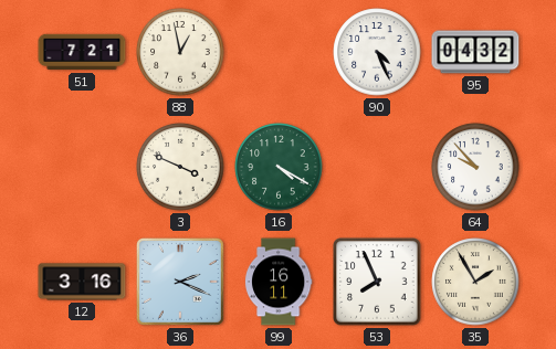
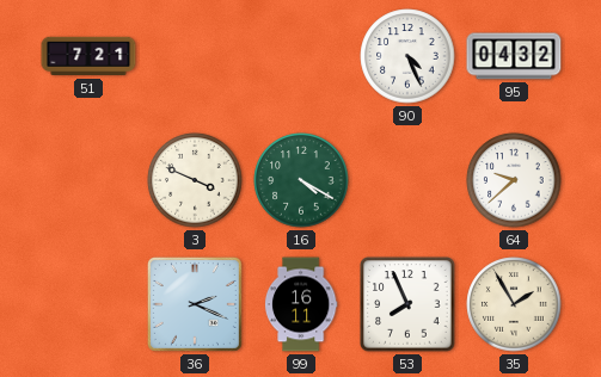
88: 12:58 -> none
64: 9:53 -> 9:38
12: 3:16 -> none
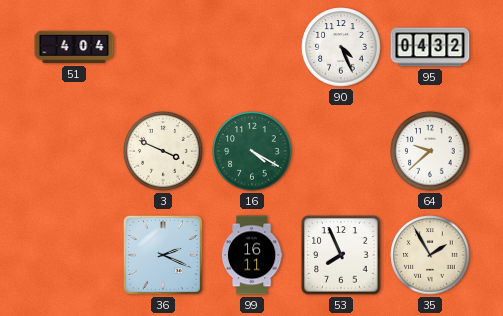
51: 7:21 -> 4:04
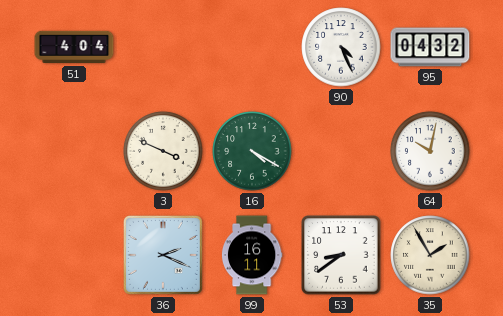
64: 9:38 -> 10:02
53: 7:56 -> 8:39
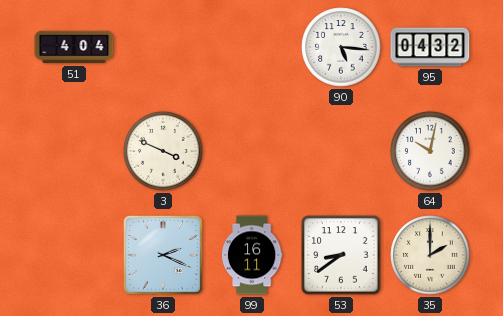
90: 4:26 -> 5:16
16: 4:20 -> none
35: 1:55 -> 2:00
